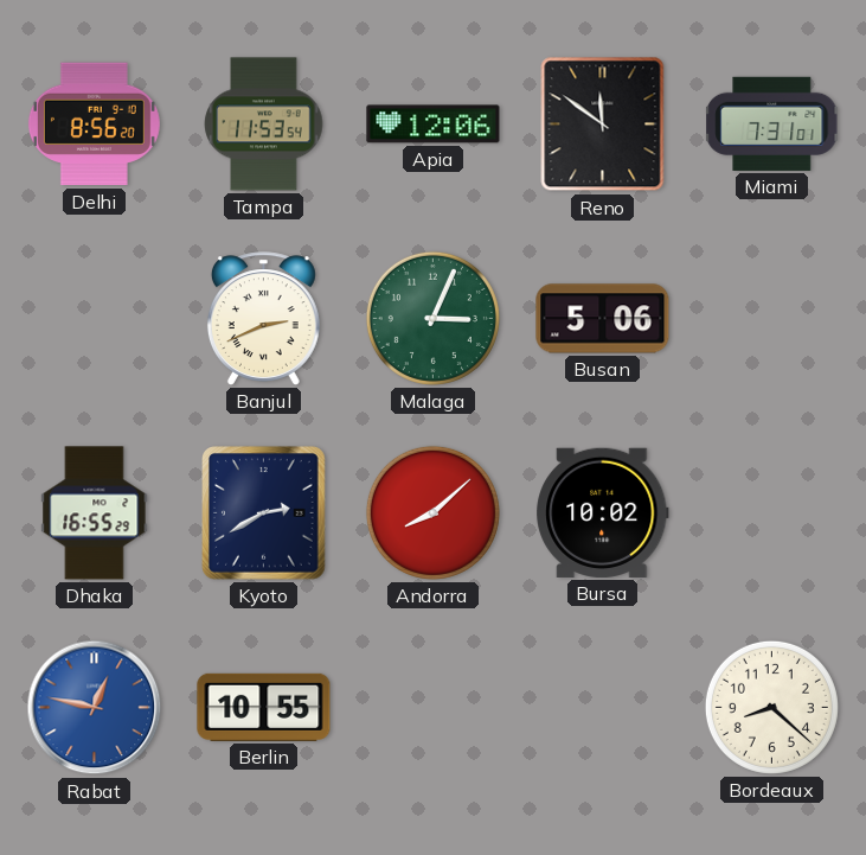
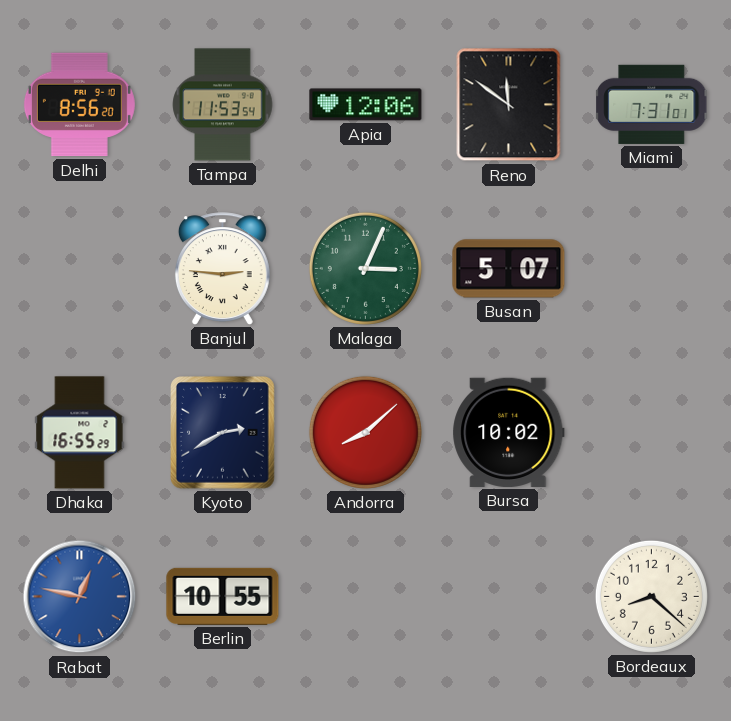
Banjul: 2:41 -> 2:46
Busan: 5:06 -> 5:07
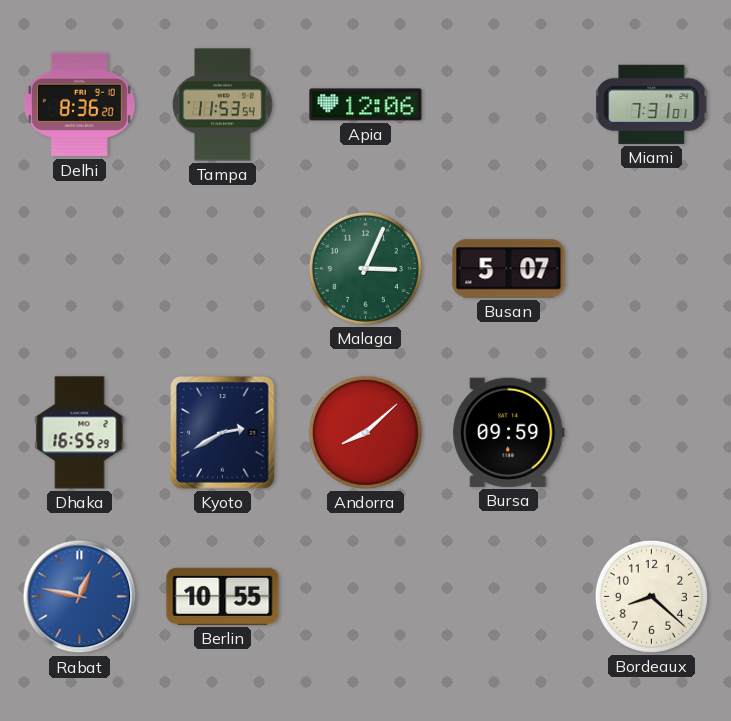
Delhi: 8:56 -> 8:36
Reno: 11:51 -> none
Banjul: 2:46 -> none
Bursa: 10:02 -> 09:59
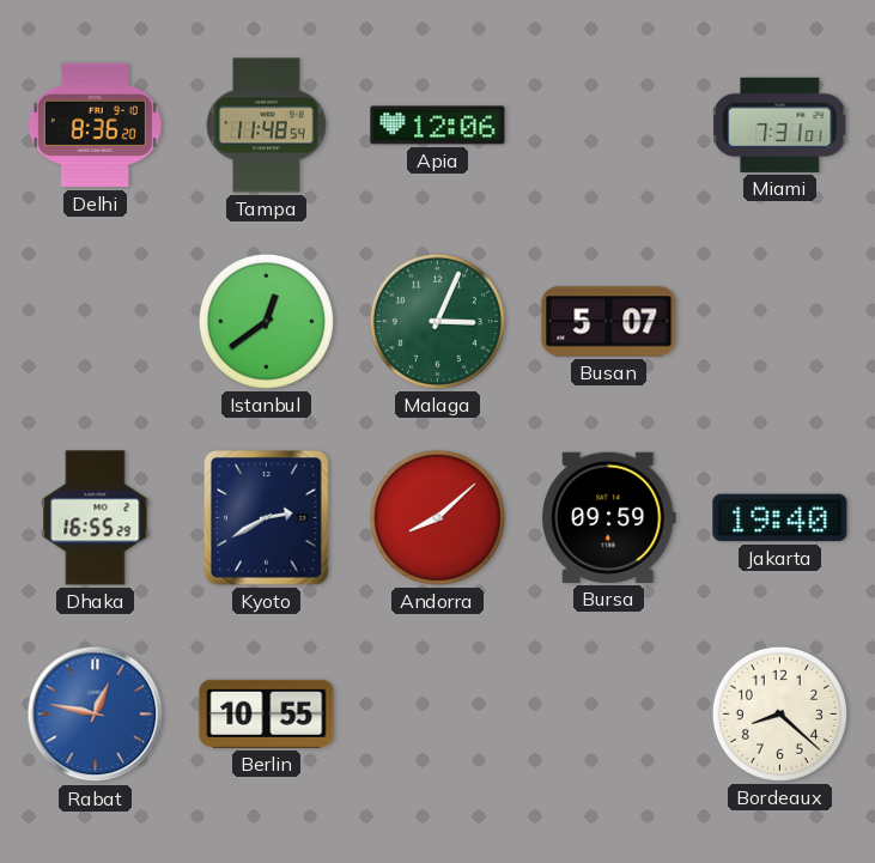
Tampa: 11:53 -> 11:48
Istanbul: none -> 12:39
Jakarta: none -> 19:40
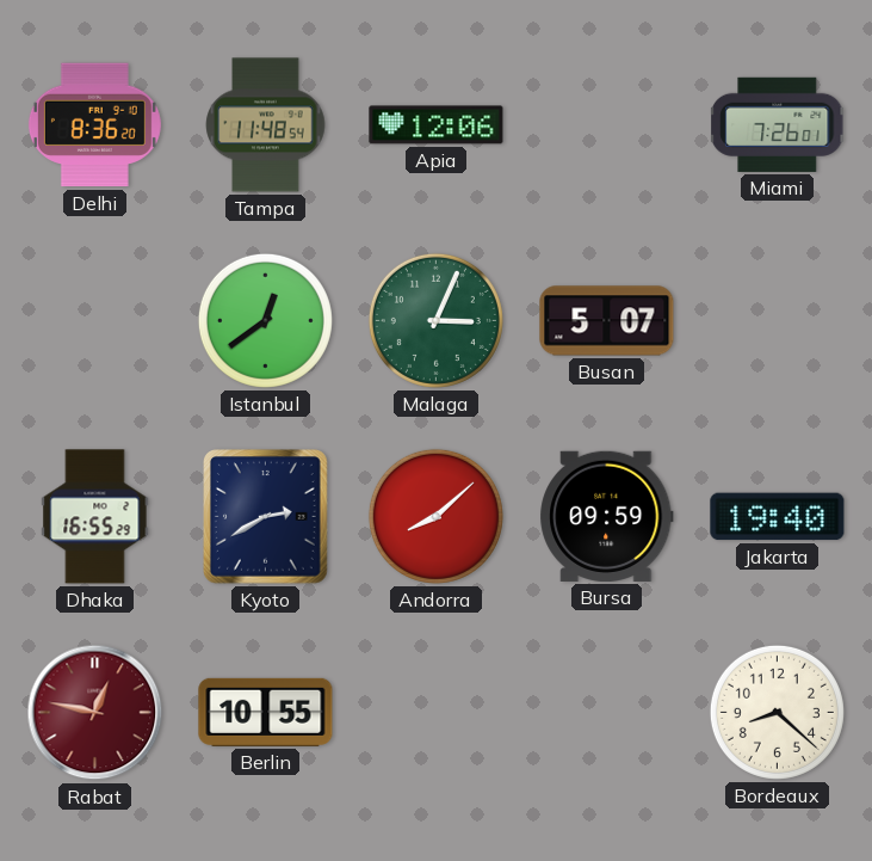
Miami: 7:31 -> 7:26
Rabat dial: blue -> burgundy
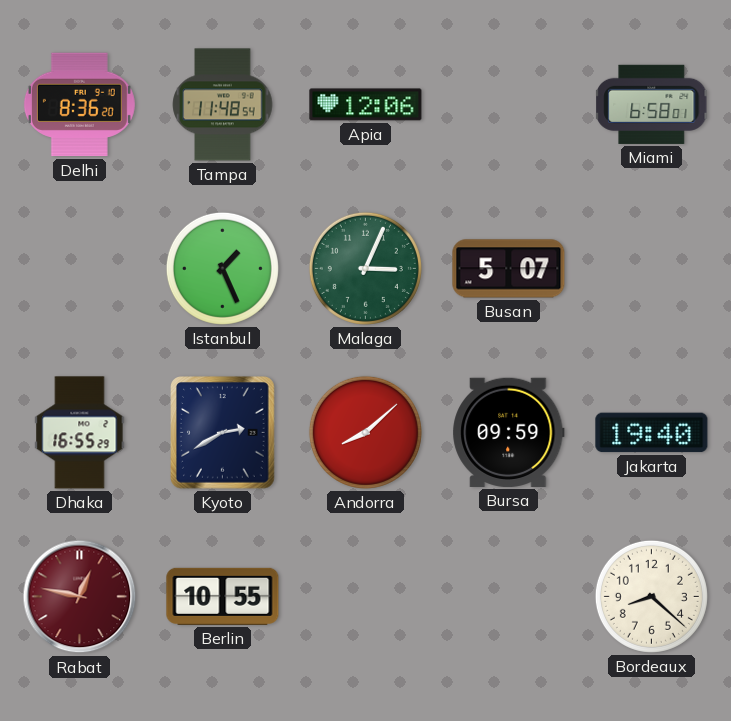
Miami: 7:26 -> 6:58
Istanbul: 12:39 -> 1:26
